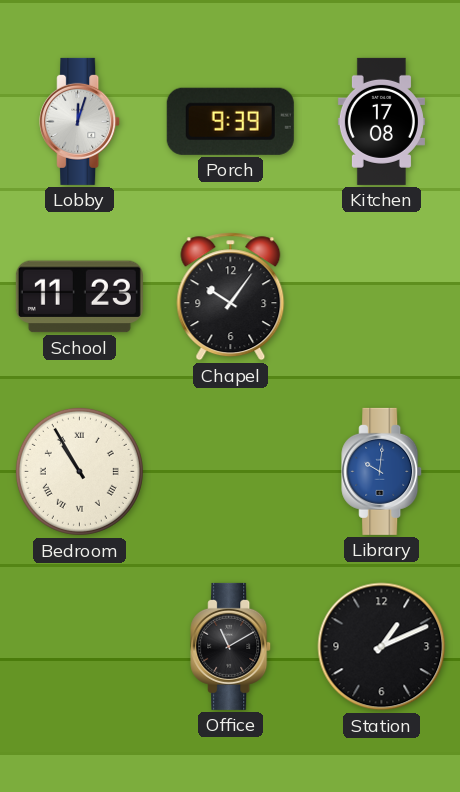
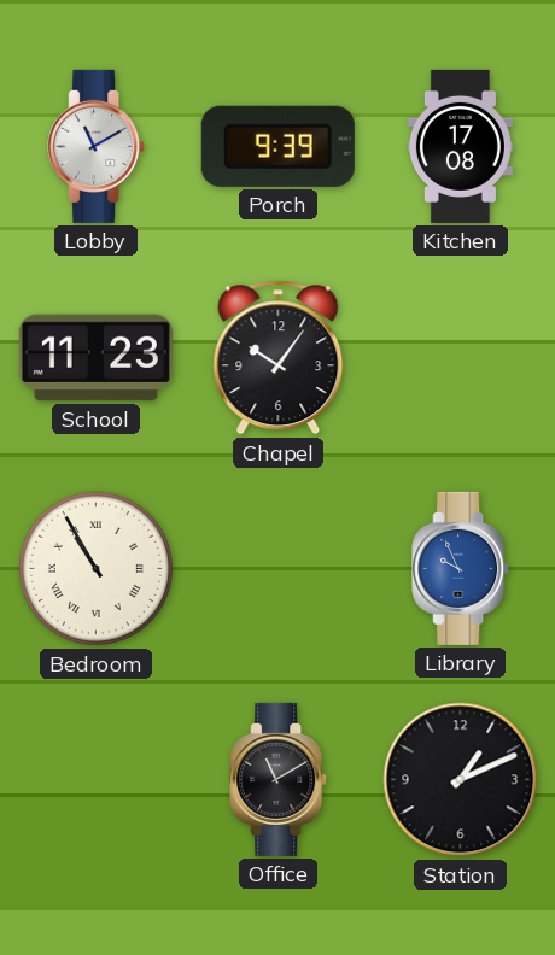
Lobby: 12:03 -> 11:10
Library: 10:01 -> 9:56
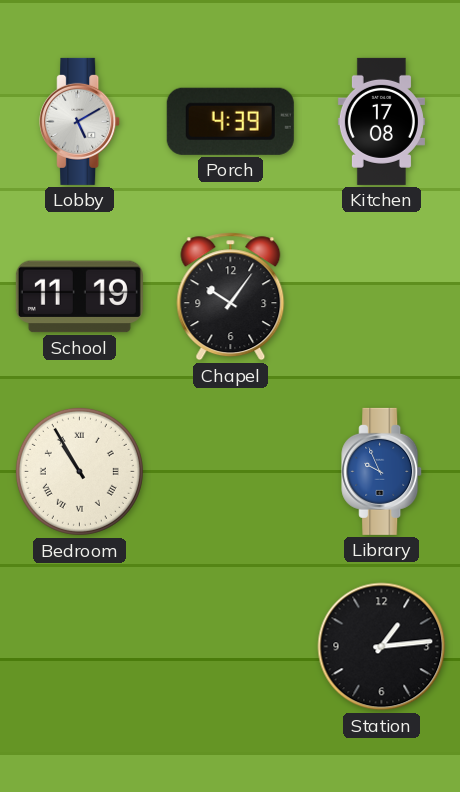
Lobby: 11:10 -> 5:10
Porch: 9:39 -> 4:39
School: 11:23 -> 11:19
Office: 11:10 -> none
Station: 1:11 -> 1:14
